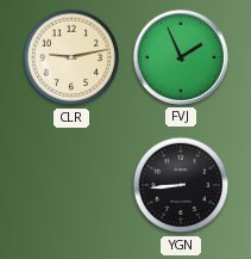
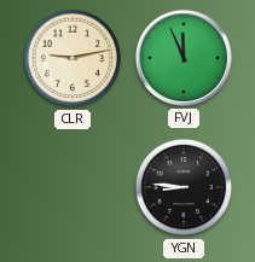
FVJ: 1:56 -> 11:56
YGN: 8:44 -> 8:46
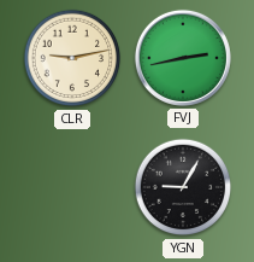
FVJ: 11:56 -> 2:43
YGN: 8:46 -> 9:05
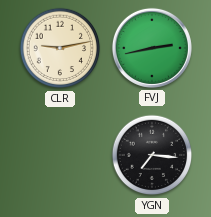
YGN: 9:05 -> 7:16
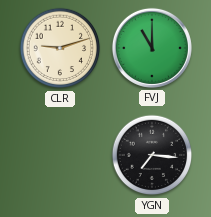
CLR: 9:13 -> 9:12
FVJ: 2:43 -> 11:00
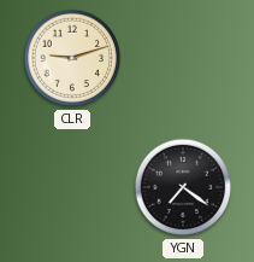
FVJ: 11:00 -> none
YGN: 7:16 -> 7:21
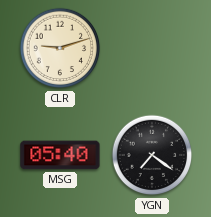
MSG: none -> 05:40
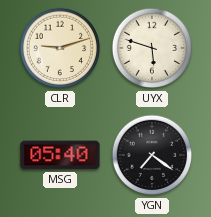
UYX: none -> 5:48
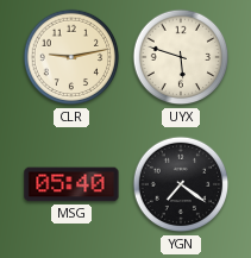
CLR: 9:12 -> 9:13
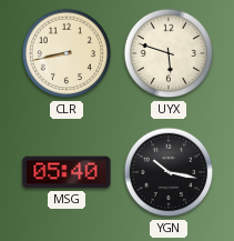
CLR: 9:13 -> 8:43
YGN: 7:21 -> 10:17
